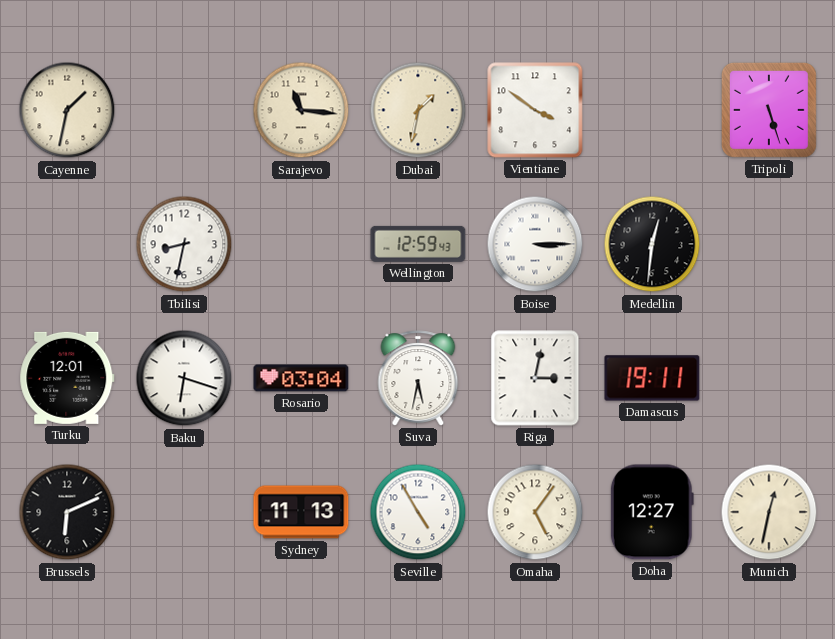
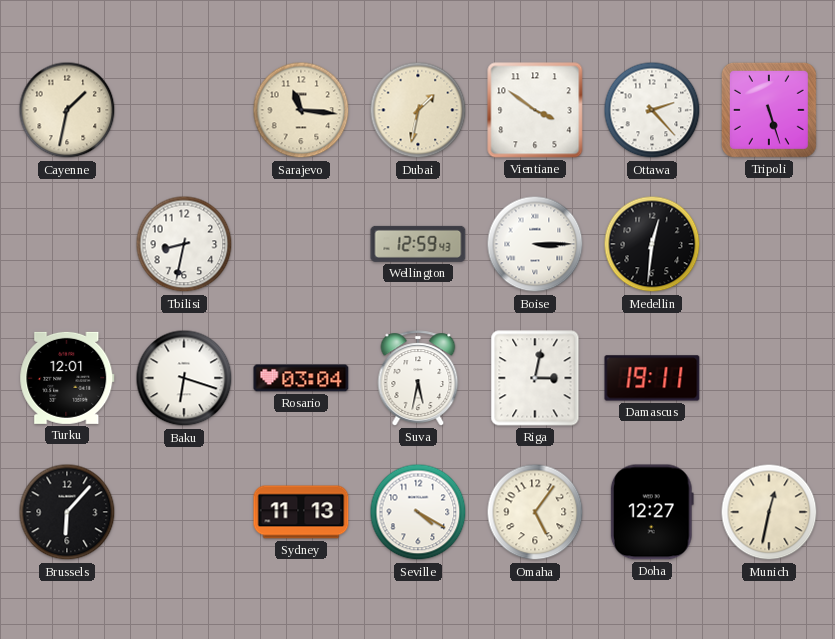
Ottawa: none -> 2:23
Brussels: 6:11 -> 6:07
Seville: 4:55 -> 4:20
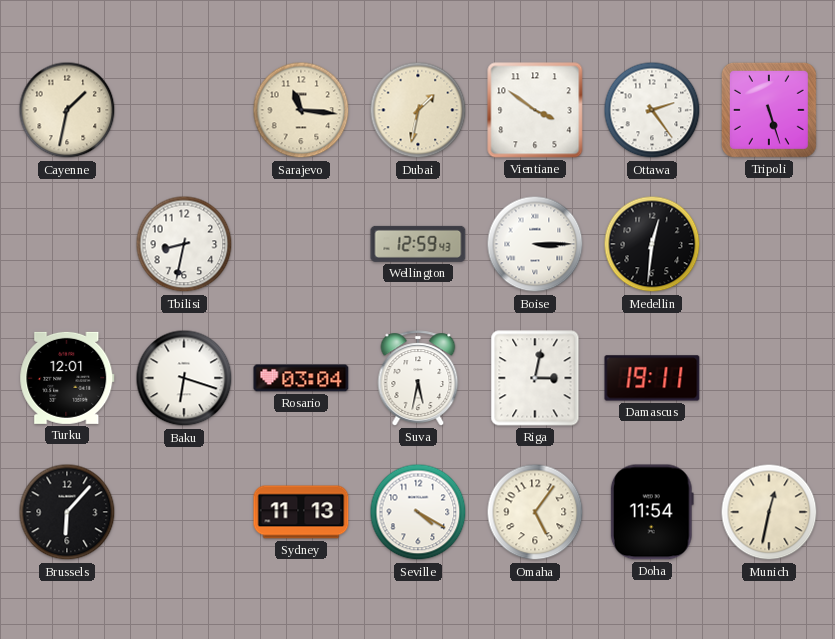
Ottawa: 2:23 -> 2:24
Doha: 12:27 -> 11:54
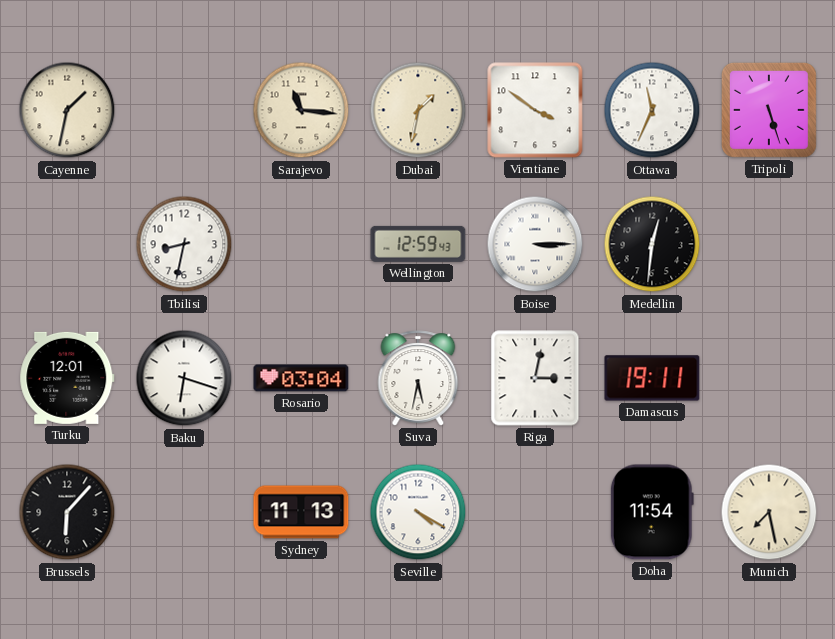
Ottawa: 2:24 -> 11:34
Omaha: 5:06 -> none
Munich: 12:32 -> 7:28
